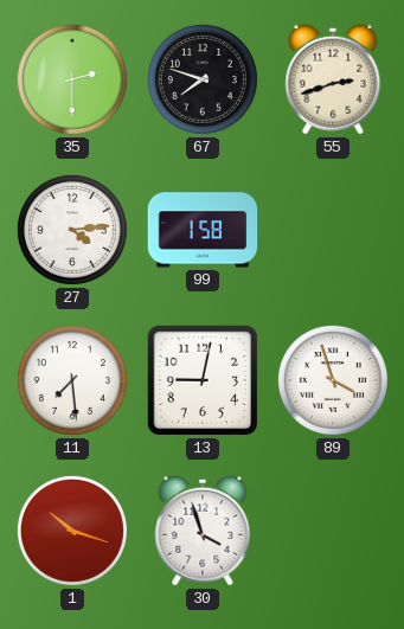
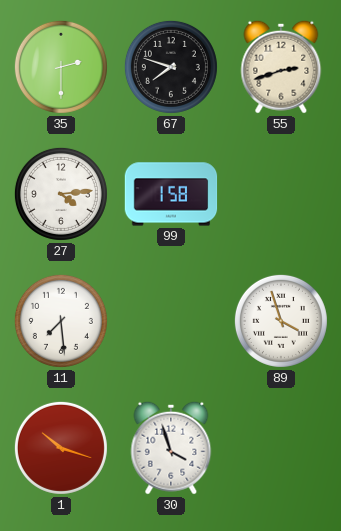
13: 9:02 -> none
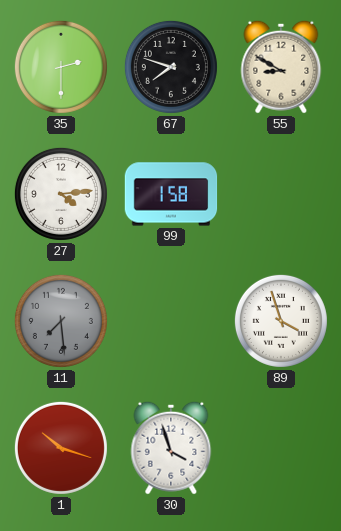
55: 2:42 -> 8:50
11 dial: white -> grey
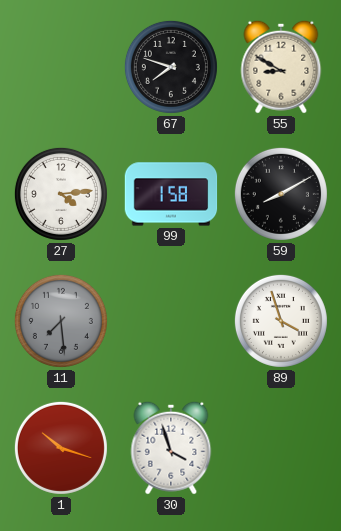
35: 2:30 -> none
59: none -> 8:10
